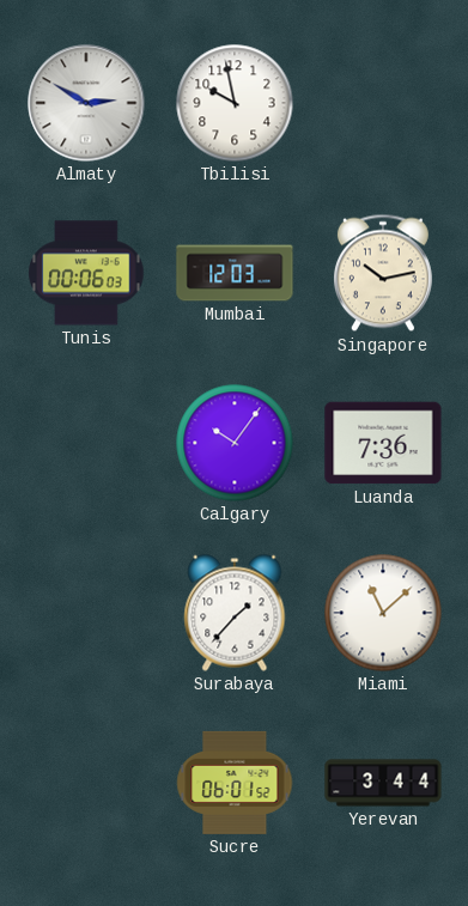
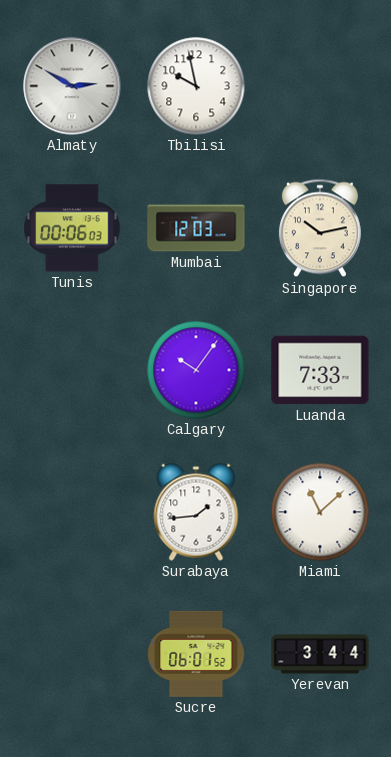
Luanda: 7:36 -> 7:33
Surabaya: 1:37 -> 1:44
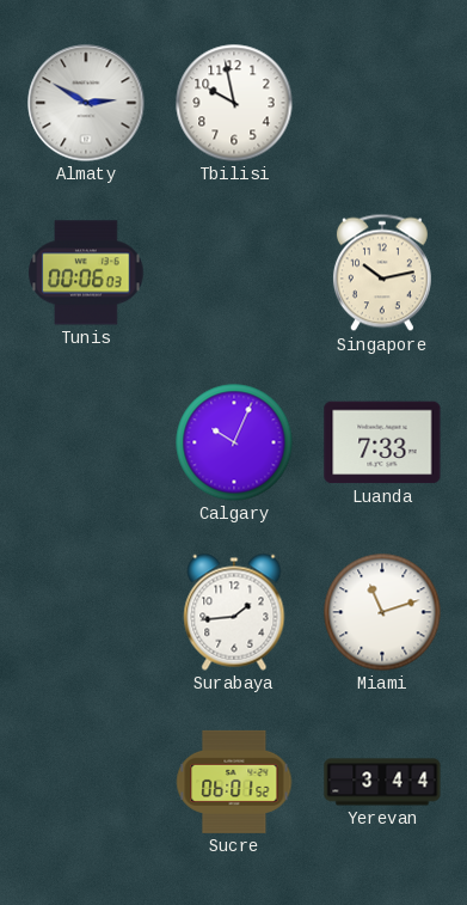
Mumbai: 12:03 -> none
Calgary: 10:06 -> 10:04
Miami: 11:08 -> 11:12
